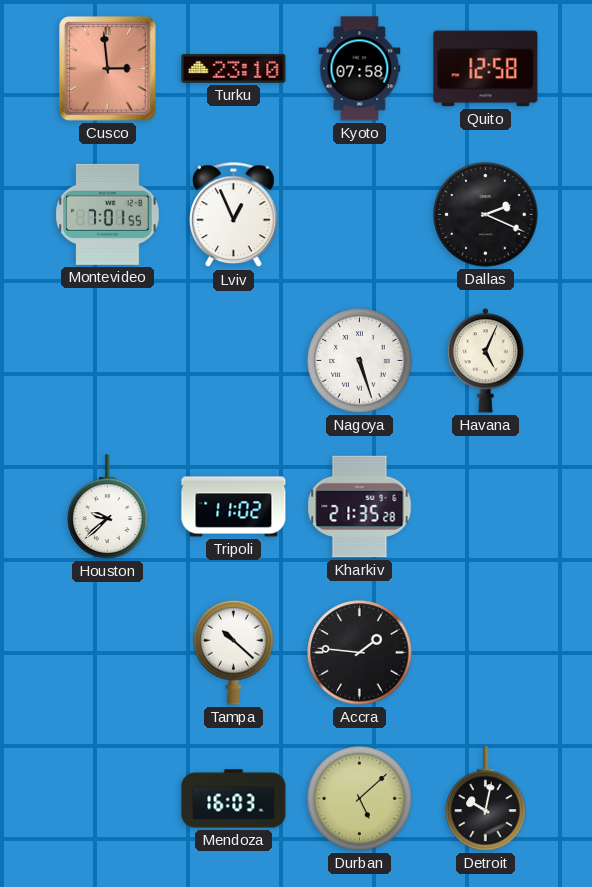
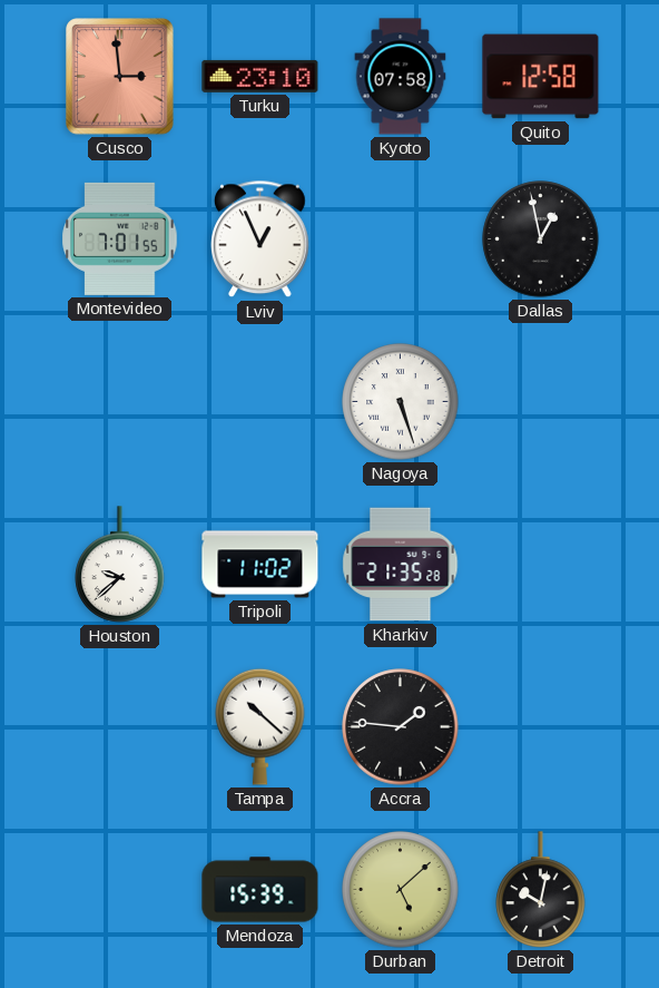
Dallas: 2:19 -> 12:58
Havana: 5:04 -> none
Mendoza: 16:03 -> 15:39
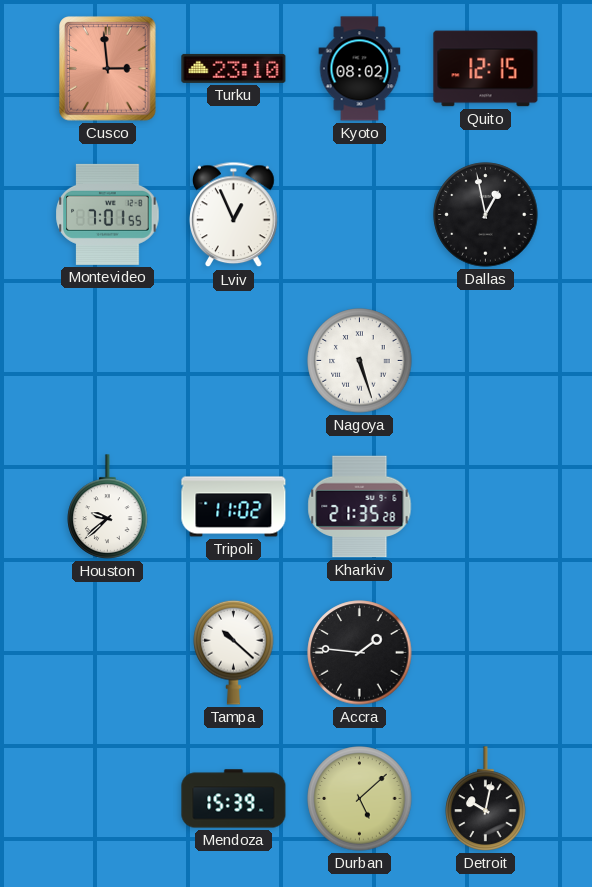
Kyoto: 07:58 -> 08:02
Quito: 12:58 -> 12:15
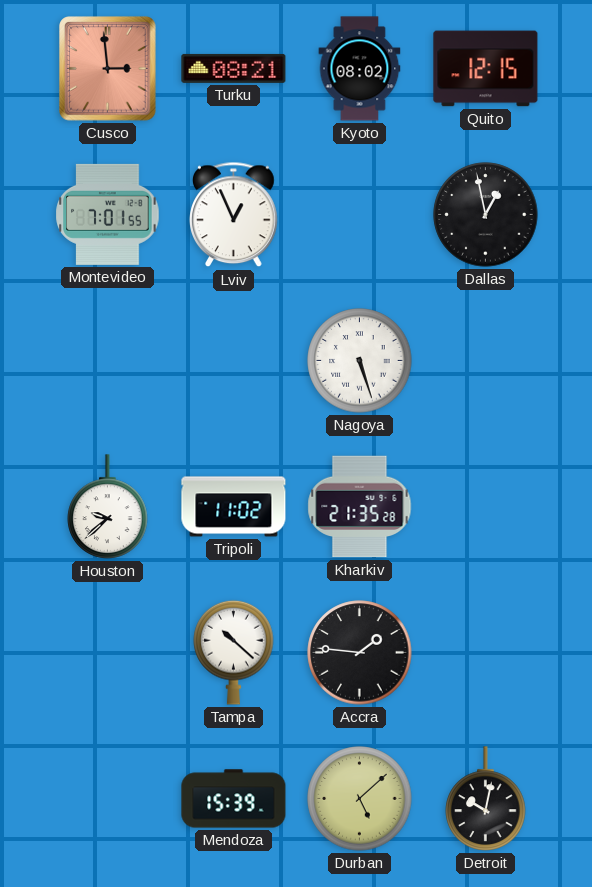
Turku: 23:10 -> 08:21
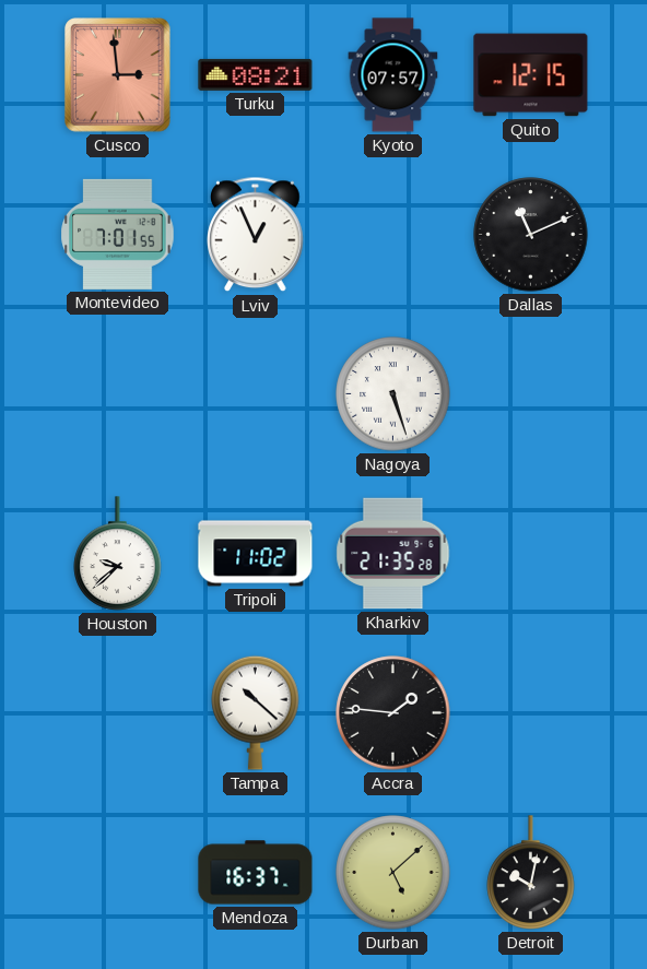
Kyoto: 08:02 -> 07:57
Dallas: 12:58 -> 11:11
Mendoza: 15:39 -> 16:37
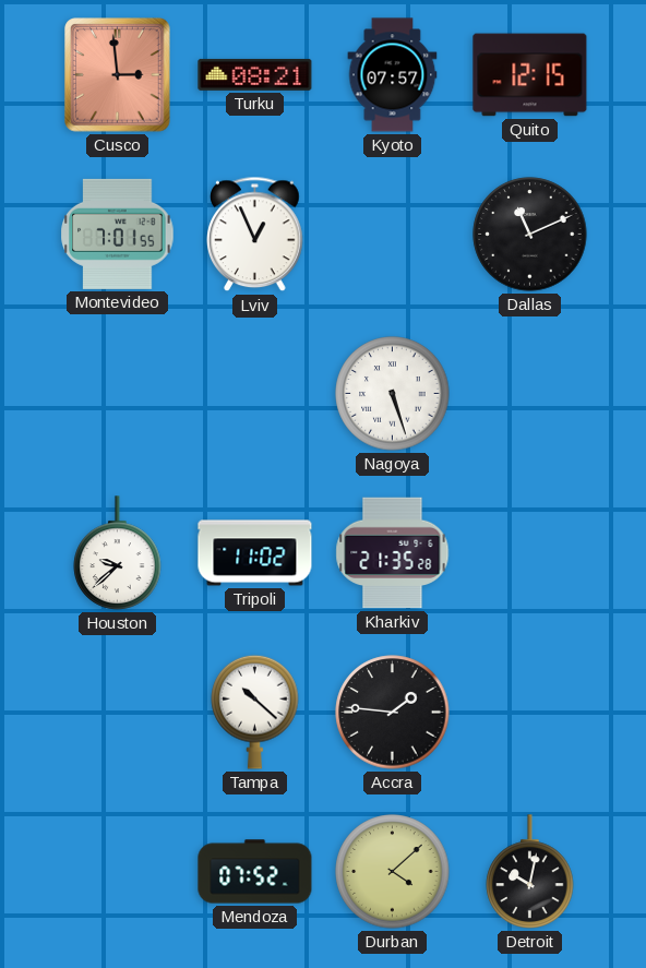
Mendoza: 16:37 -> 07:52
Durban: 5:08 -> 4:08
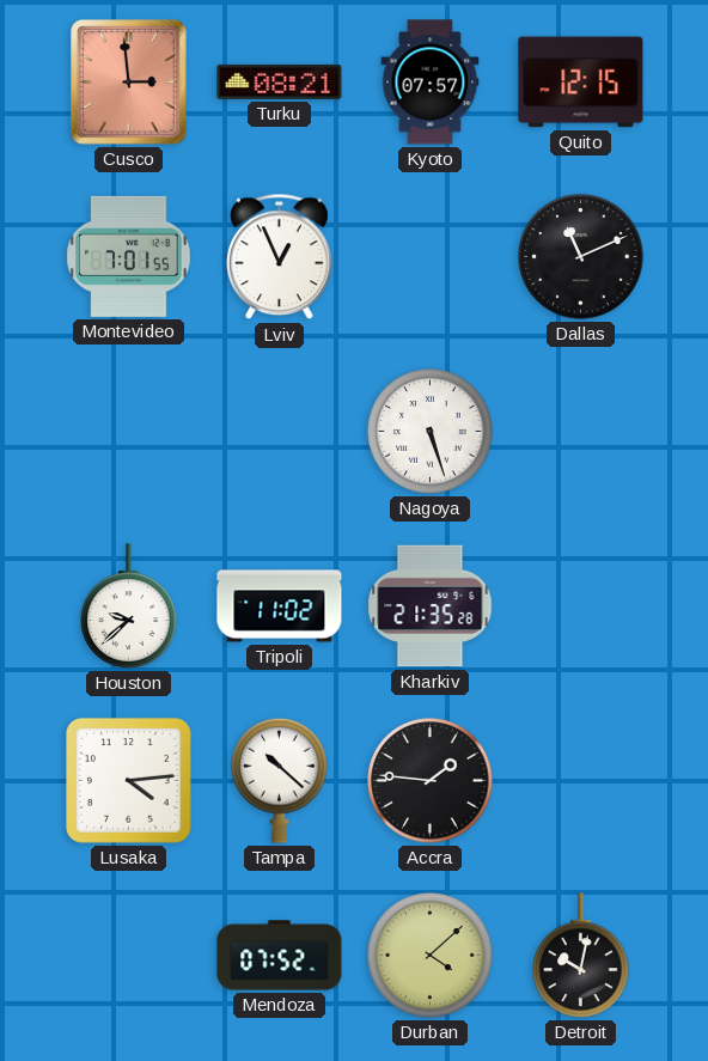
Lusaka: none -> 4:14
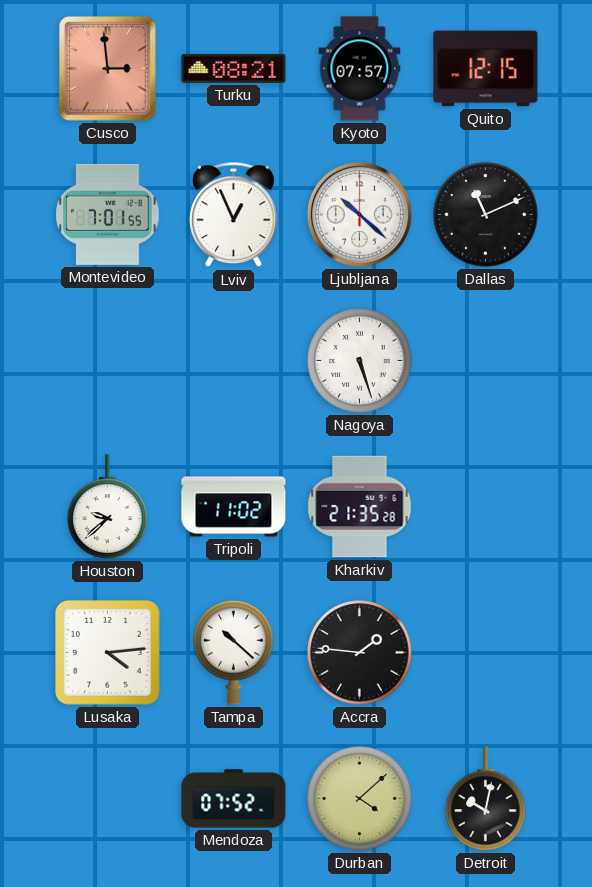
Ljubljana: none -> 10:22
